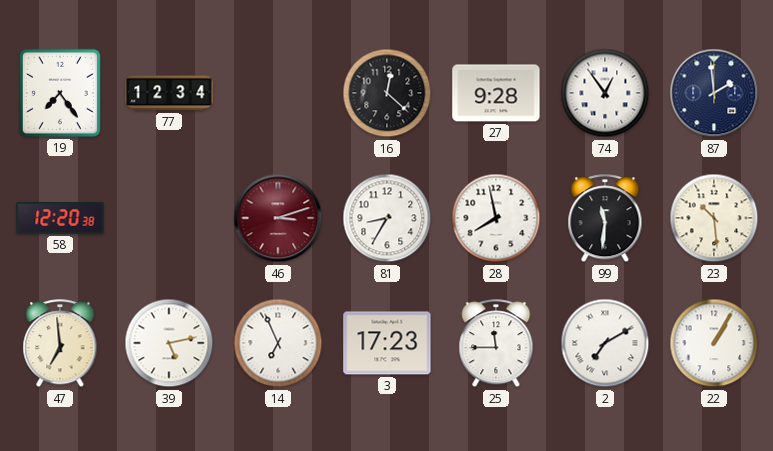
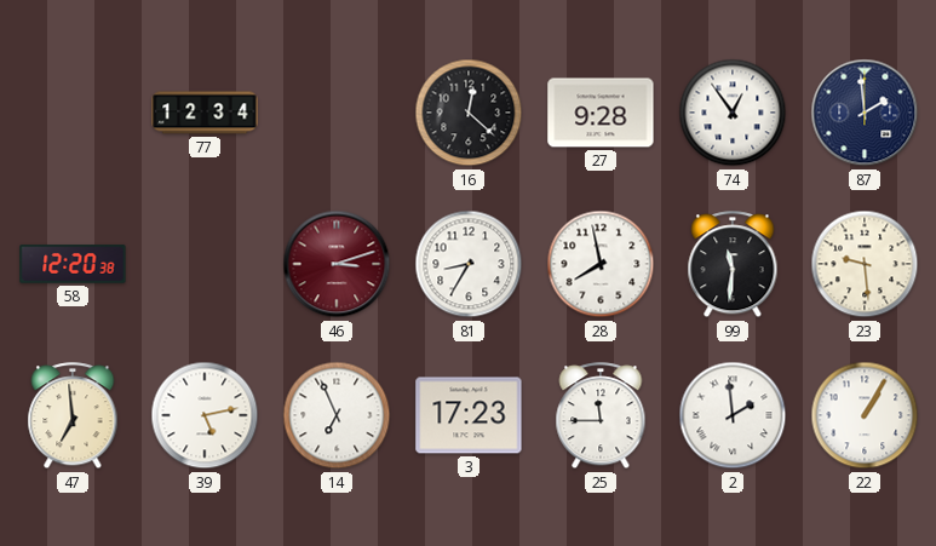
19: 7:24 -> none
23: 10:29 -> 9:29
2: 7:10 -> 1:59
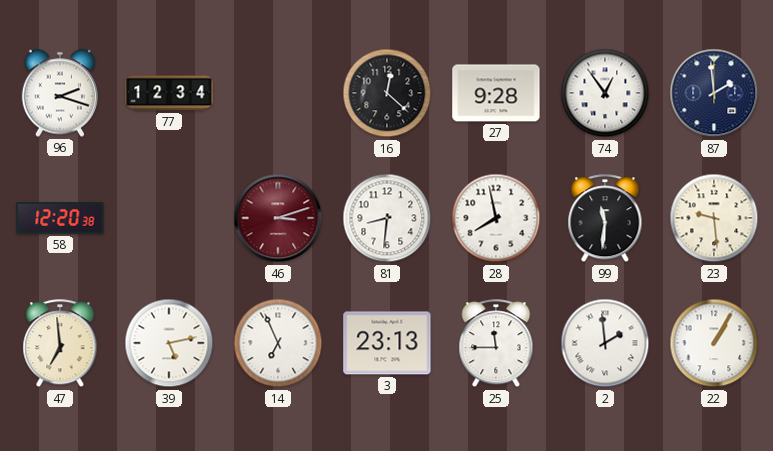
96: none -> 2:18
81: 8:35 -> 8:31
3: 17:23 -> 23:13
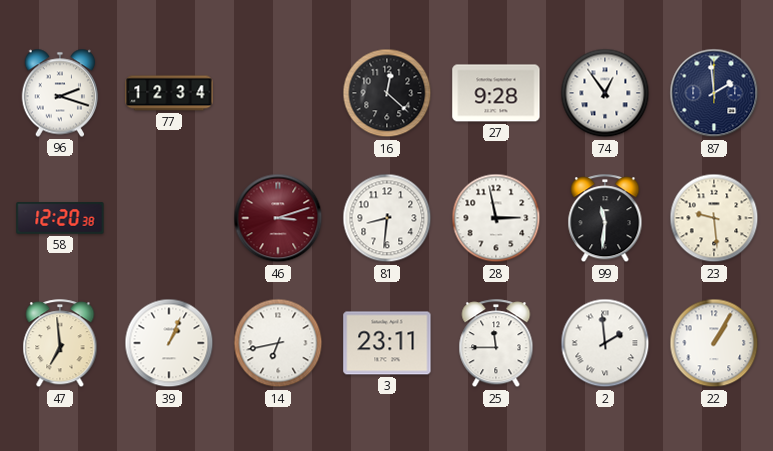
28: 7:58 -> 2:58
39: 5:13 -> 1:04
14: 6:56 -> 6:43
3: 23:13 -> 23:11
